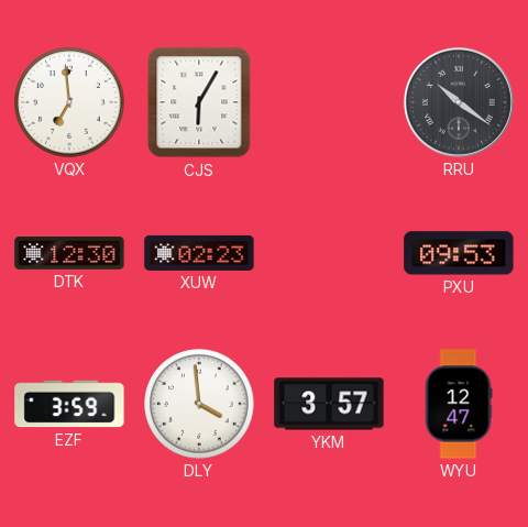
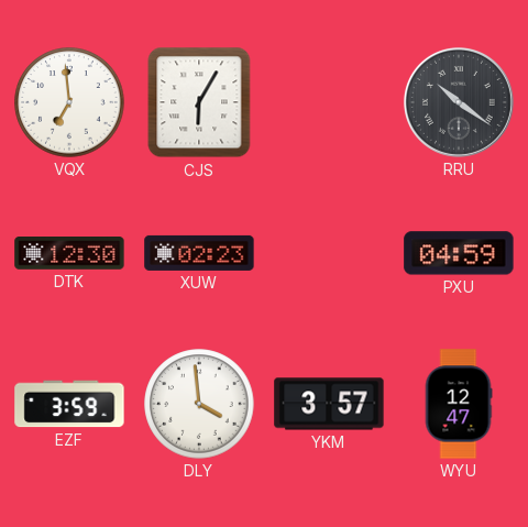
PXU: 09:53 -> 04:59
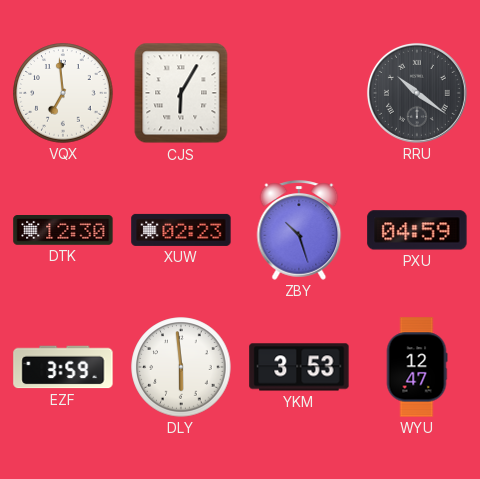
ZBY: none -> 10:27
DLY: 3:59 -> 5:59
YKM: 3:57 -> 3:53
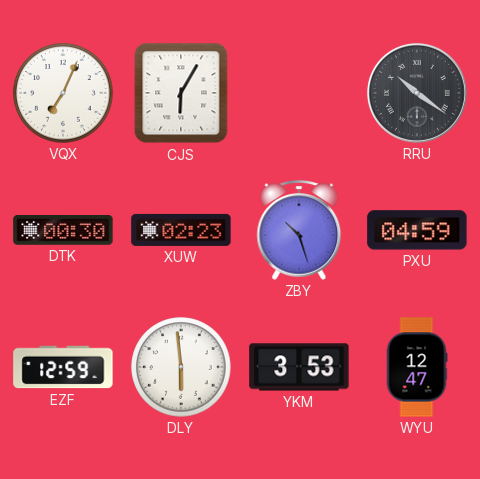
VQX: 6:59 -> 7:04
DTK: 12:30 -> 00:30
EZF: 3:59 -> 12:59
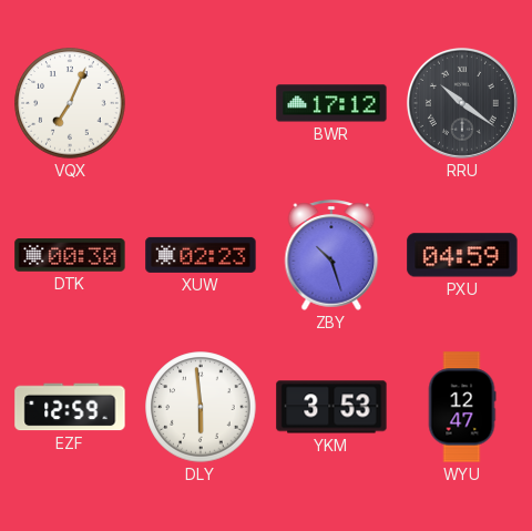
CJS: 6:05 -> none
BWR: none -> 17:12
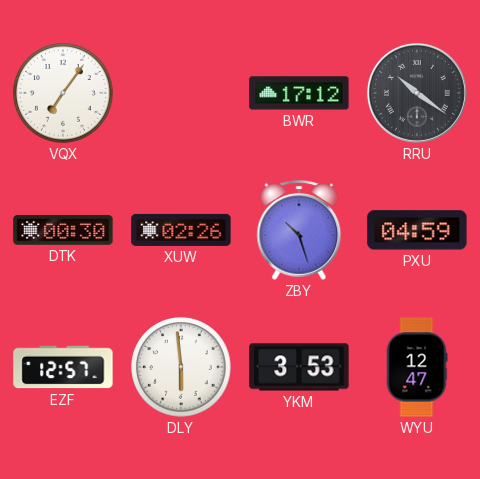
VQX: 7:04 -> 7:06
XUW: 02:23 -> 02:26
EZF: 12:59 -> 12:57
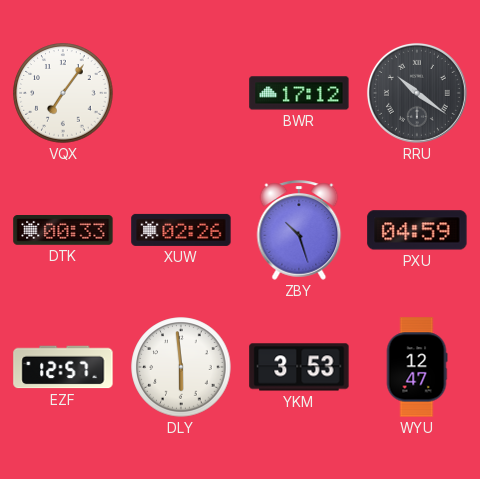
DTK: 00:30 -> 00:33
